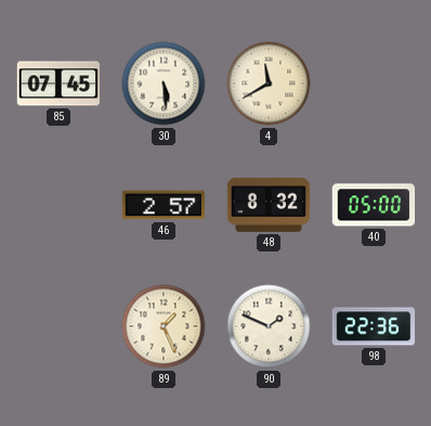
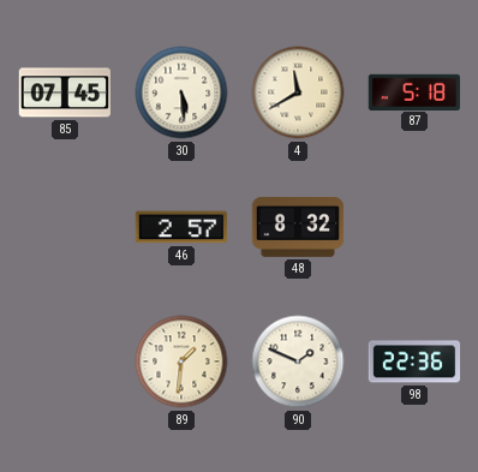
87: none -> 5:18
40: 05:00 -> none
89: 1:26 -> 1:31
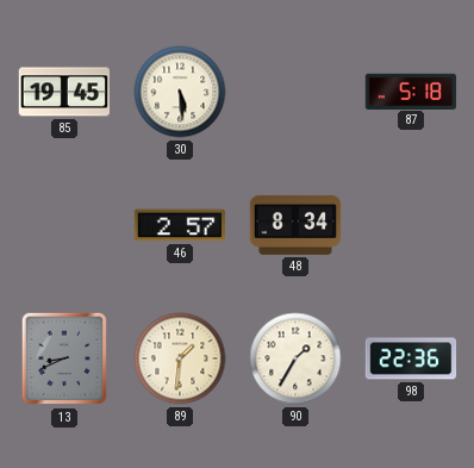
85: 07:45 -> 19:45
4: 11:40 -> none
48: 8:32 -> 8:34
13: none -> 8:41
90: 1:49 -> 1:35
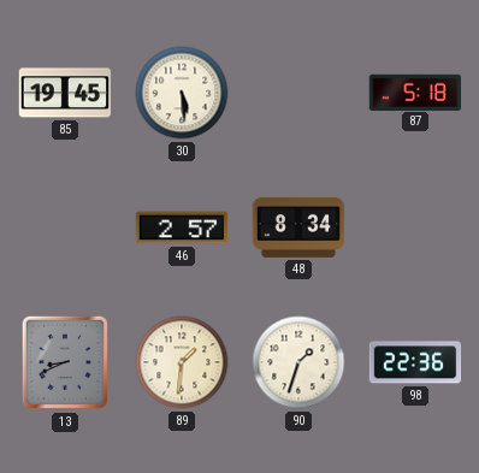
90: 1:35 -> 1:33
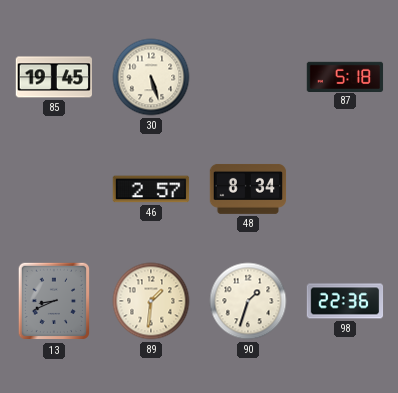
30: 5:29 -> 5:27
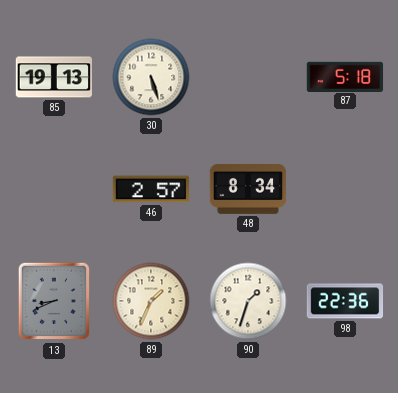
85: 19:45 -> 19:13
89: 1:31 -> 1:34
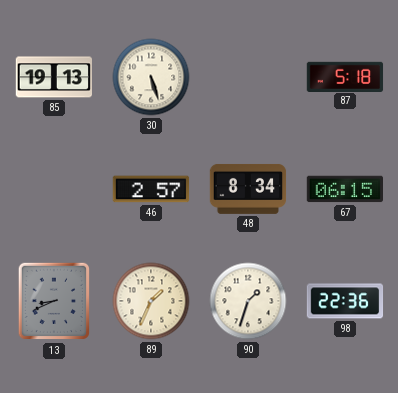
67: none -> 06:15
